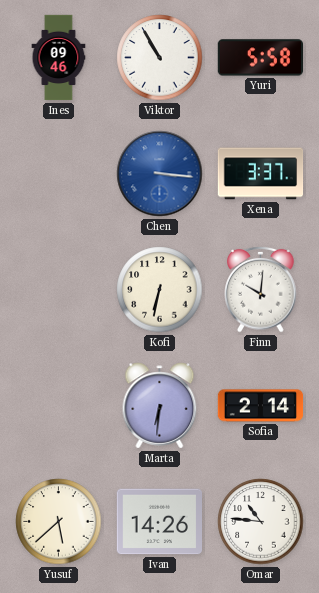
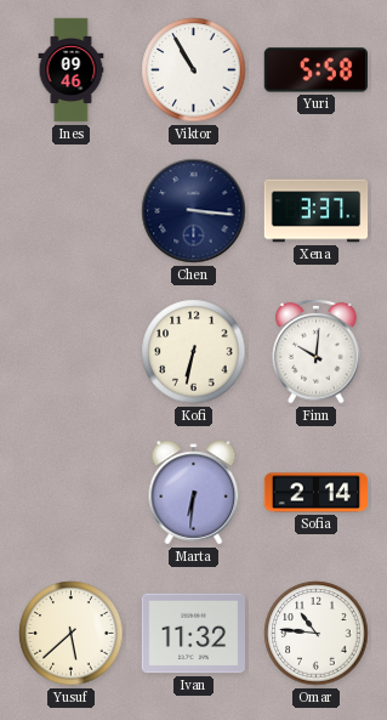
Chen dial: blue -> navy
Ivan: 14:26 -> 11:32
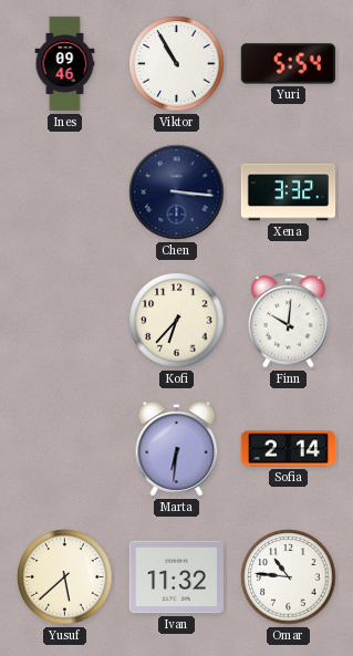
Yuri: 5:58 -> 5:54
Xena: 3:37 -> 3:32
Kofi: 6:32 -> 6:37
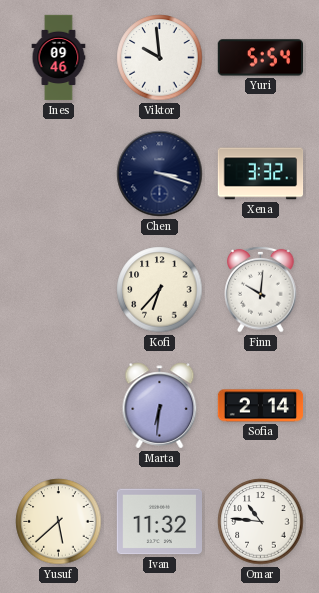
Viktor: 10:55 -> 9:59
Chen: 3:16 -> 3:18
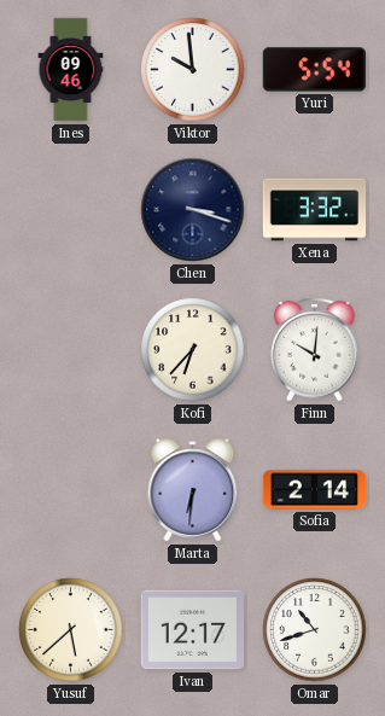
Ivan: 11:32 -> 12:17
Omar: 10:46 -> 10:42
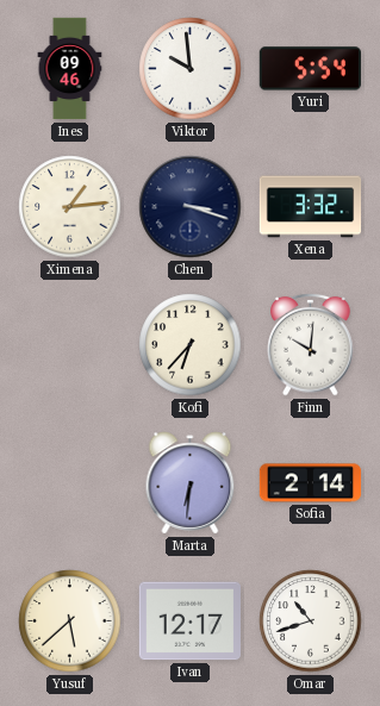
Ximena: none -> 1:14
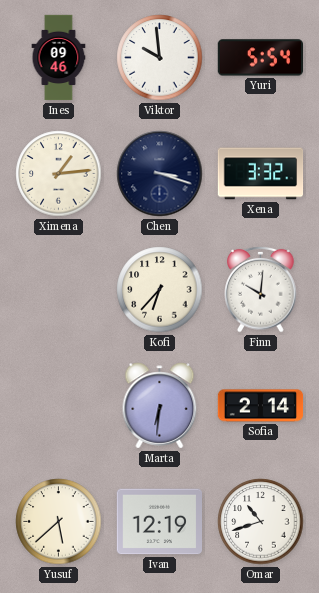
Ivan: 12:17 -> 12:19
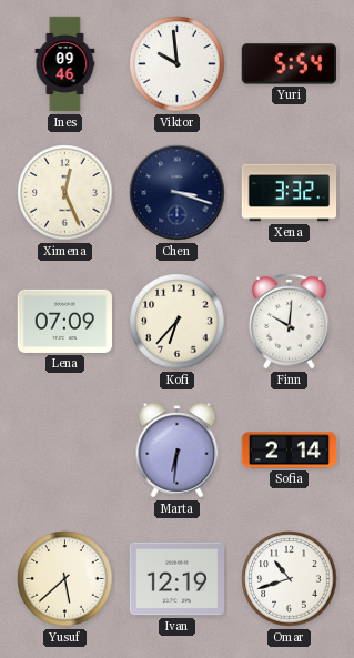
Ximena: 1:14 -> 12:26
Lena: none -> 07:09
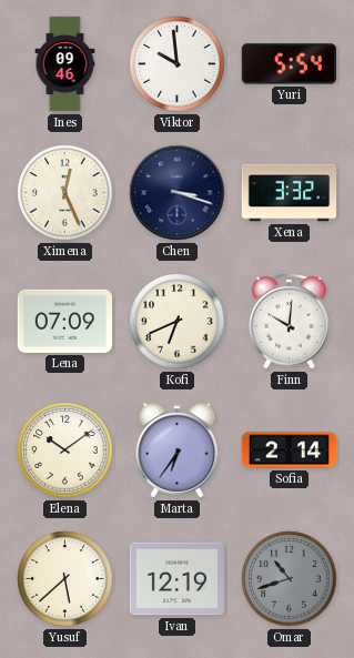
Kofi: 6:37 -> 6:41
Elena: none -> 10:09
Marta: 6:31 -> 6:36
Omar dial: white -> grey
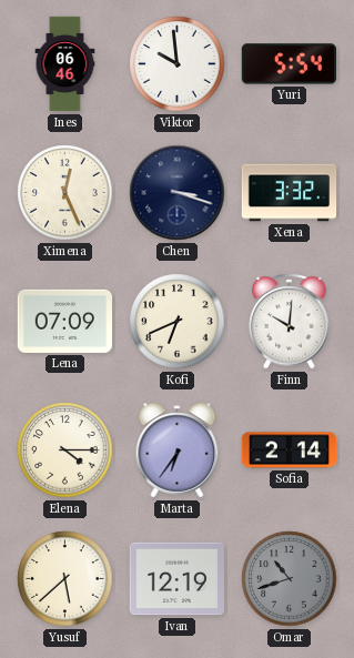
Ines: 09:46 -> 06:46
Elena: 10:09 -> 4:15
